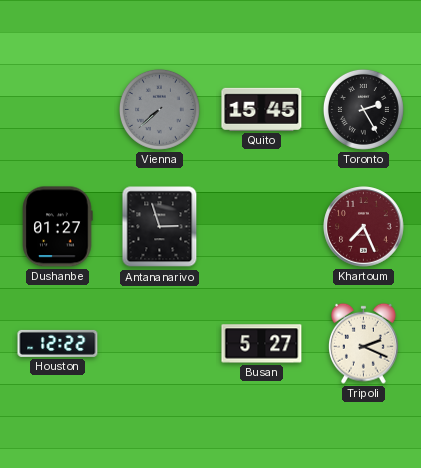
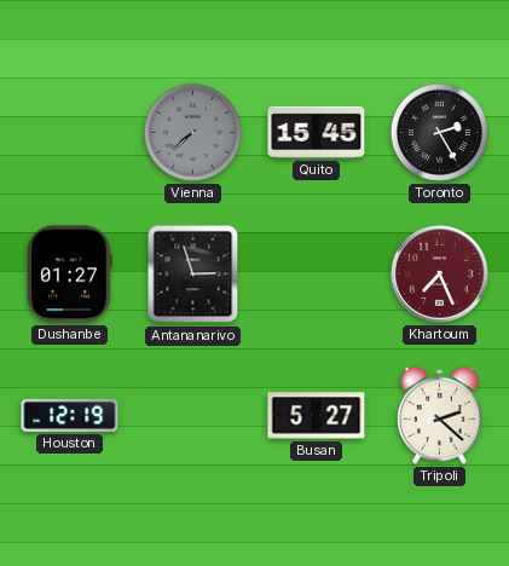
Houston: 12:22 -> 12:19
Tripoli: 2:19 -> 2:22
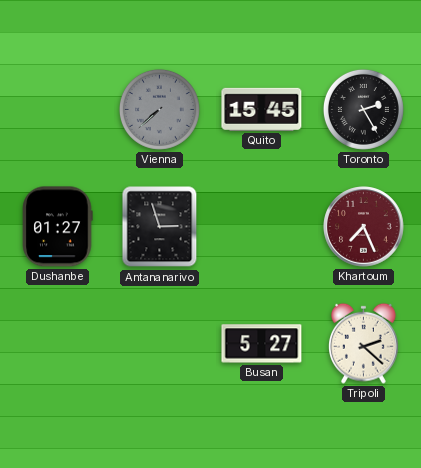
Houston: 12:19 -> none
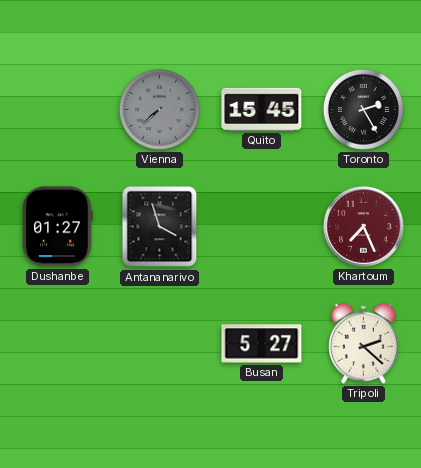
Antananarivo: 2:57 -> 3:57
